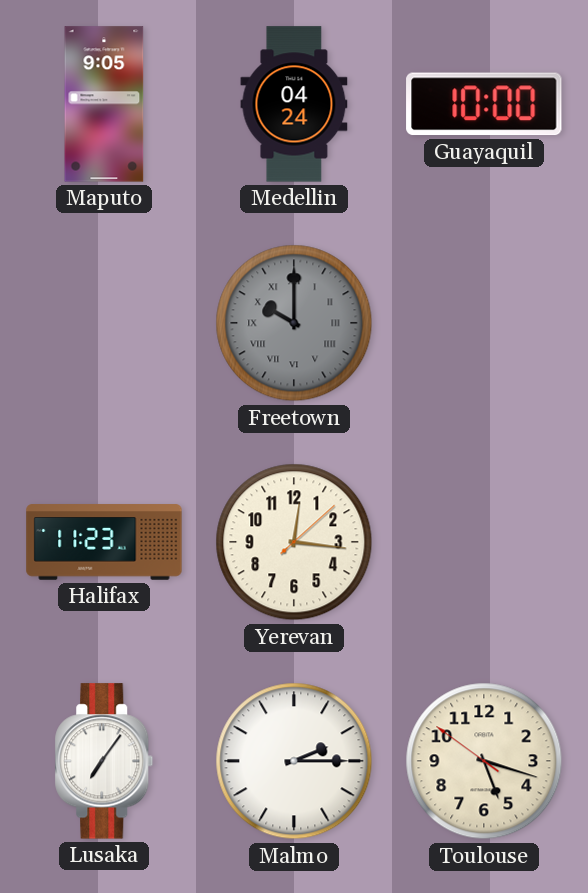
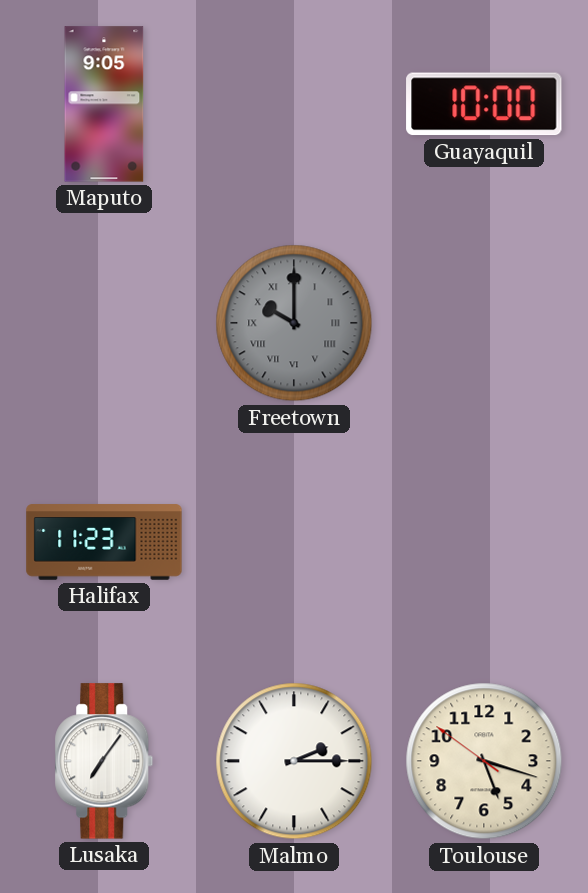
Medellin: 04:24 -> none
Yerevan: 12:16 -> none
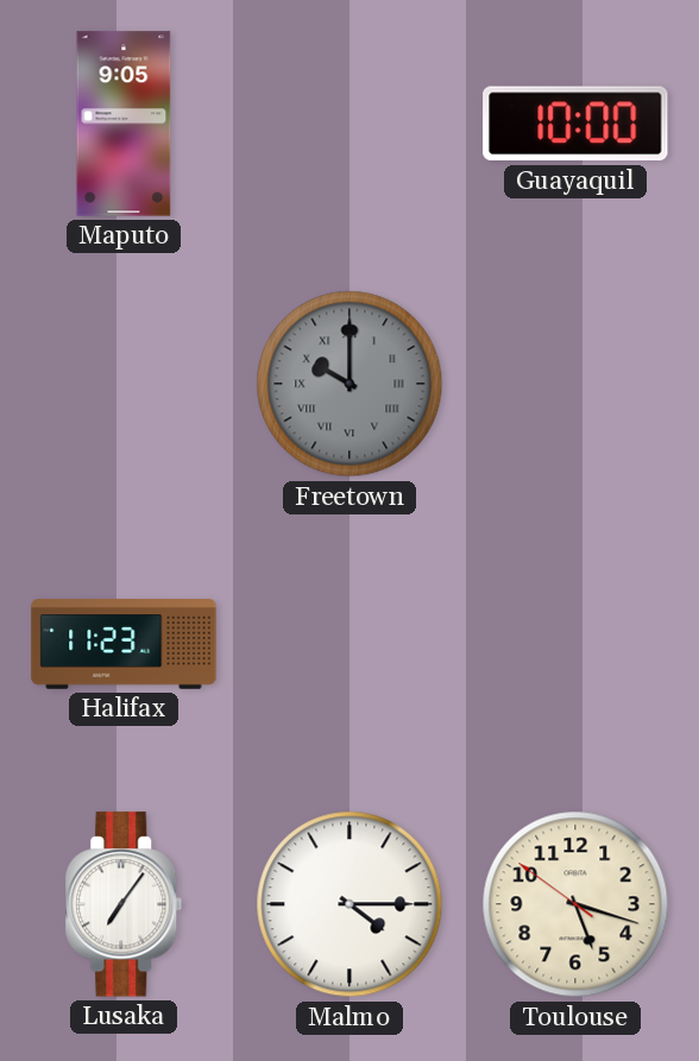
Malmo: 2:15 -> 4:15
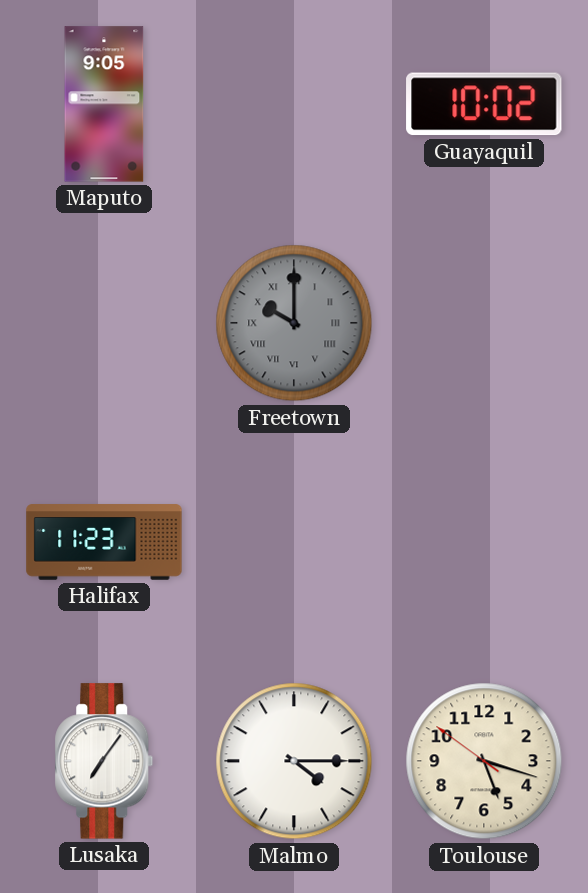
Guayaquil: 10:00 -> 10:02
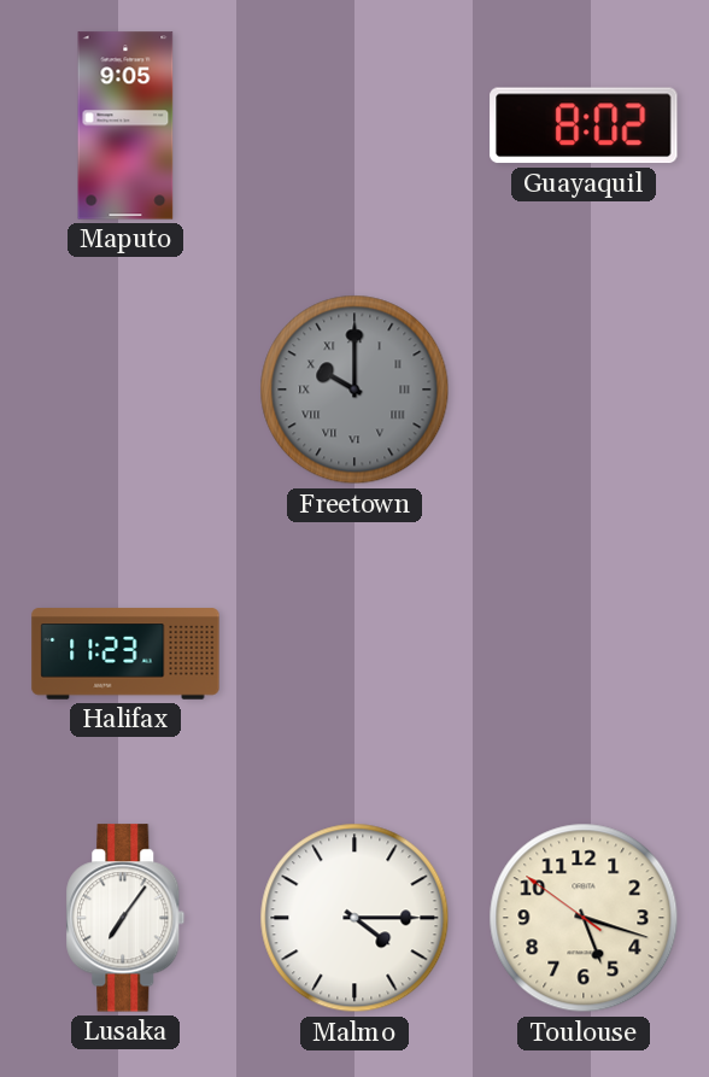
Guayaquil: 10:02 -> 8:02
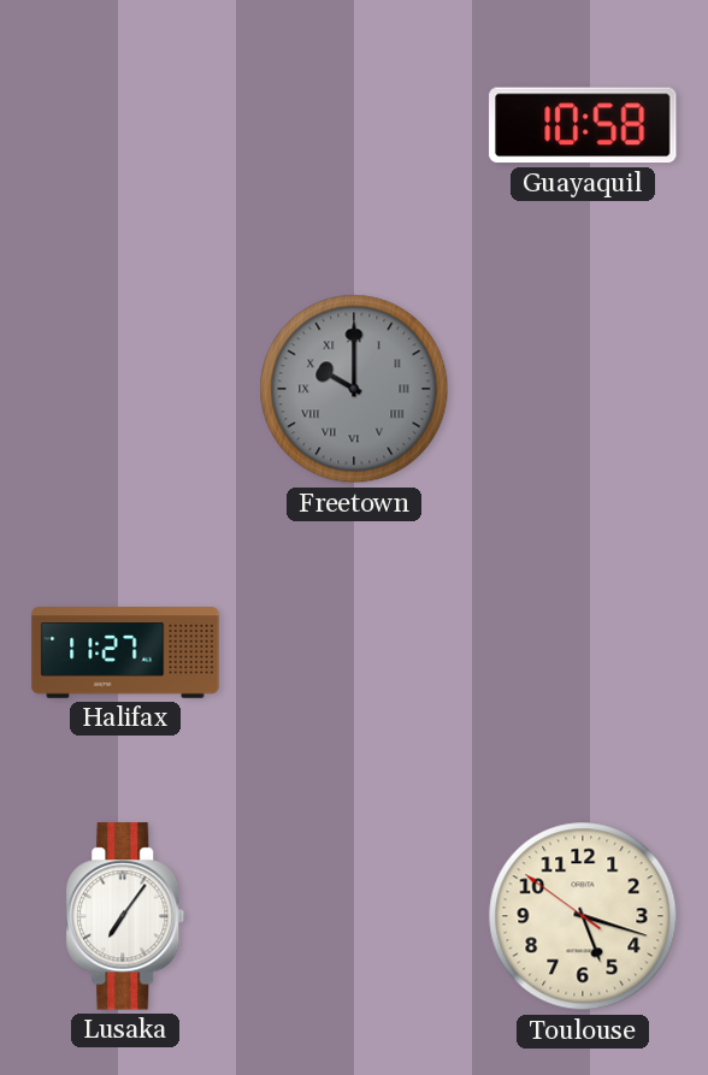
Maputo: 9:05 -> none
Guayaquil: 8:02 -> 10:58
Halifax: 11:23 -> 11:27
Malmo: 4:15 -> none
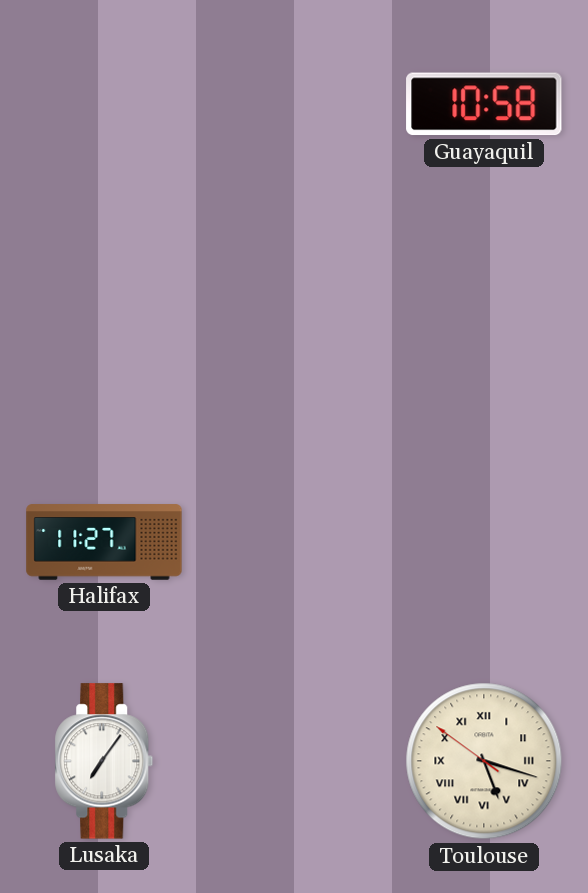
Freetown: 10:00 -> none
Toulouse numerals: Arabic -> Roman
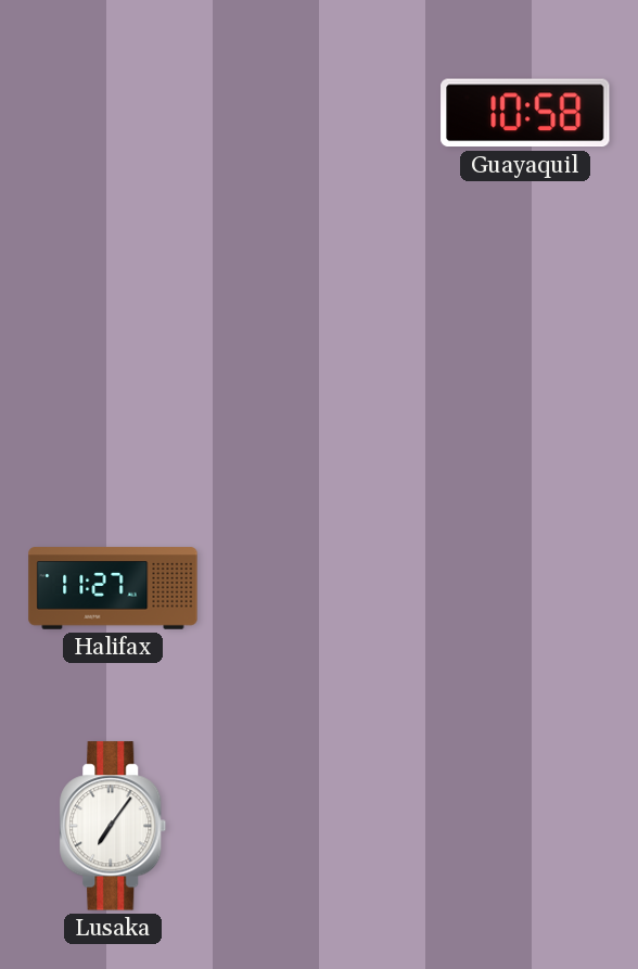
Toulouse: 5:17 -> none
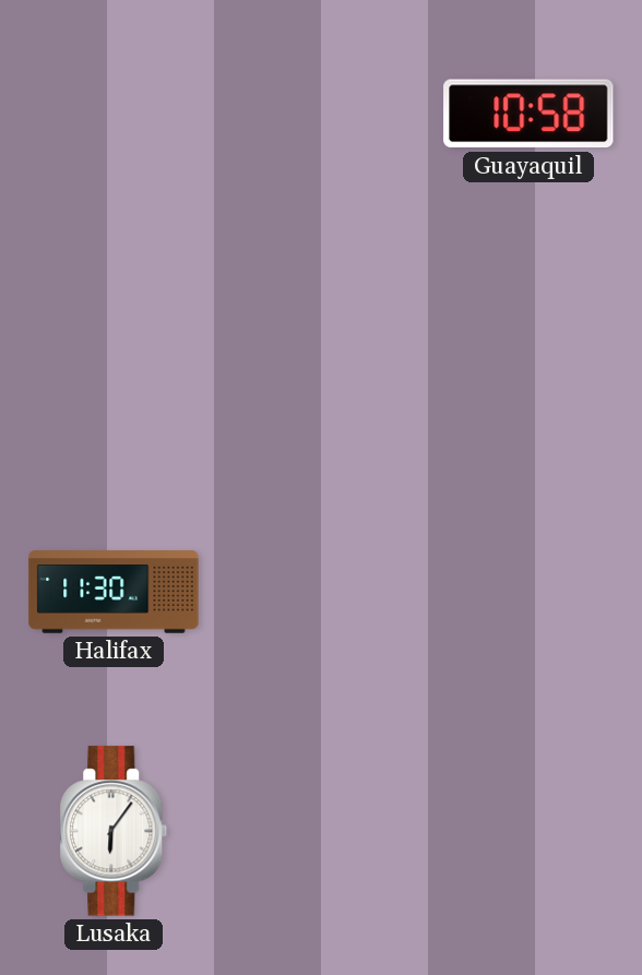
Halifax: 11:27 -> 11:30
Lusaka: 7:06 -> 6:06
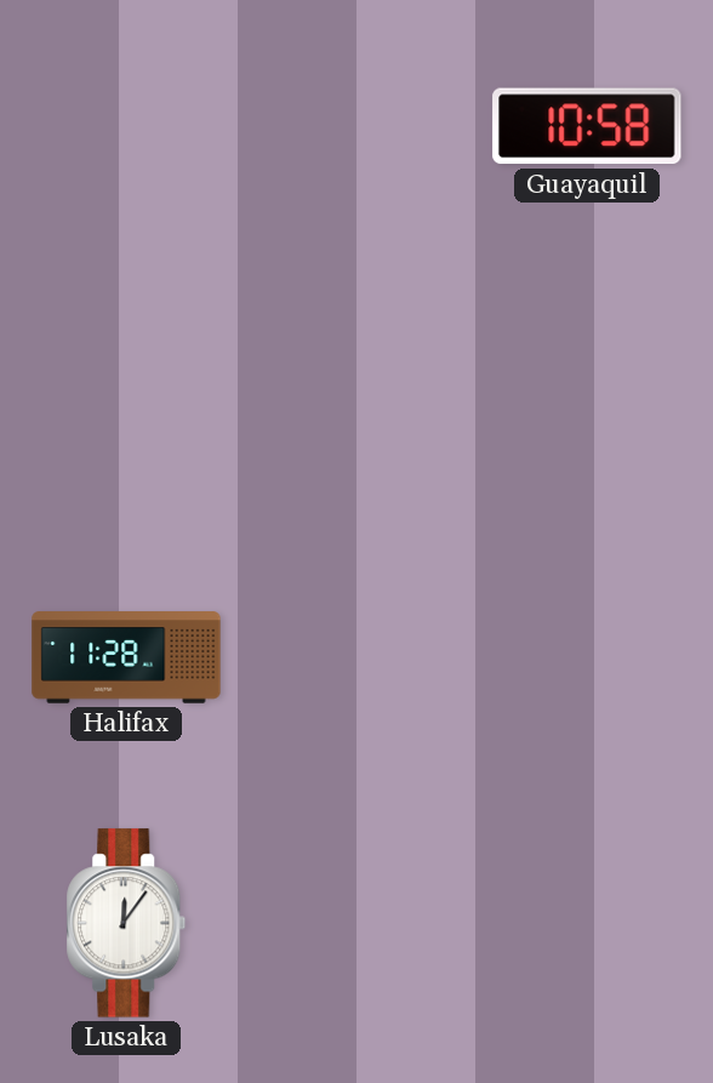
Halifax: 11:30 -> 11:28
Lusaka: 6:06 -> 12:06
